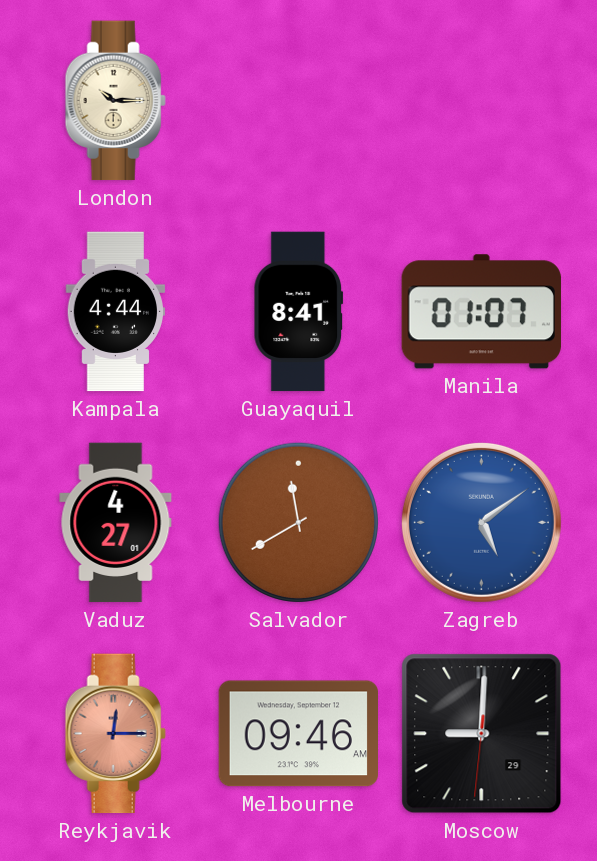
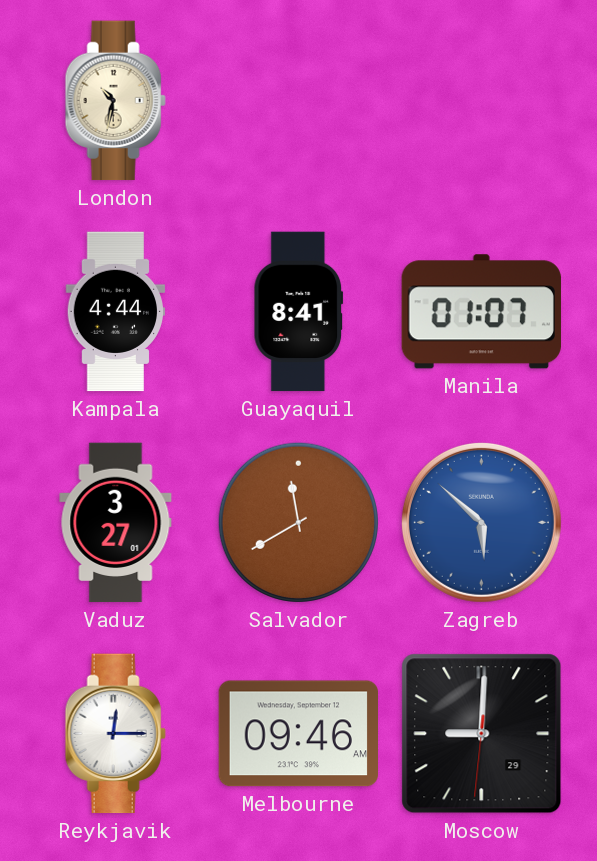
London: 10:15 -> 10:32
Vaduz: 4:27 -> 3:27
Zagreb: 5:09 -> 5:52
Reykjavik dial: salmon -> white
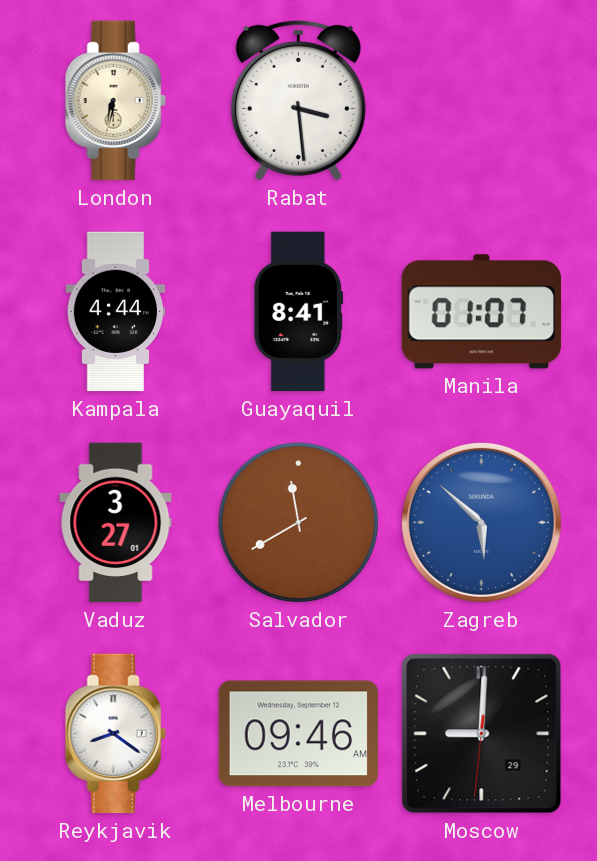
London: 10:32 -> 6:32
Rabat: none -> 3:29
Reykjavik: 12:15 -> 8:21
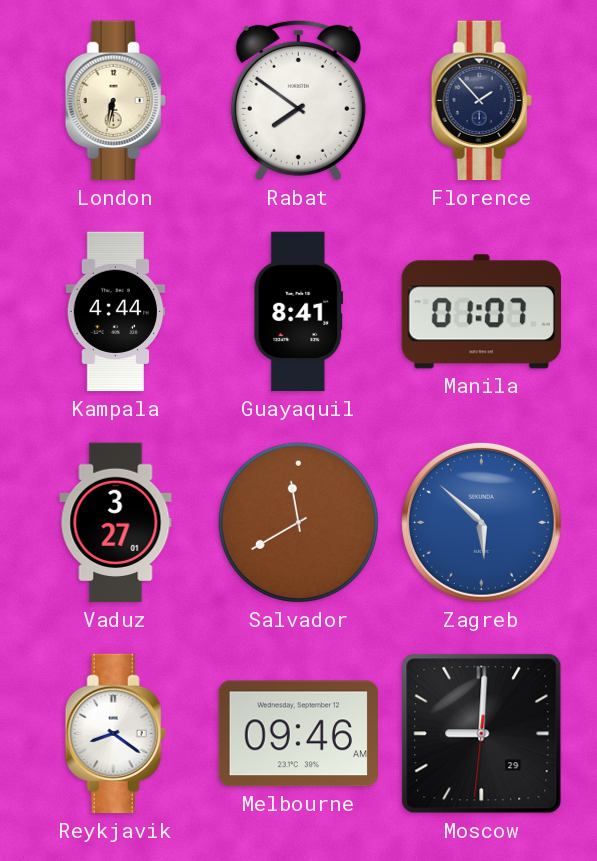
Rabat: 3:29 -> 7:51
Florence: none -> 1:53
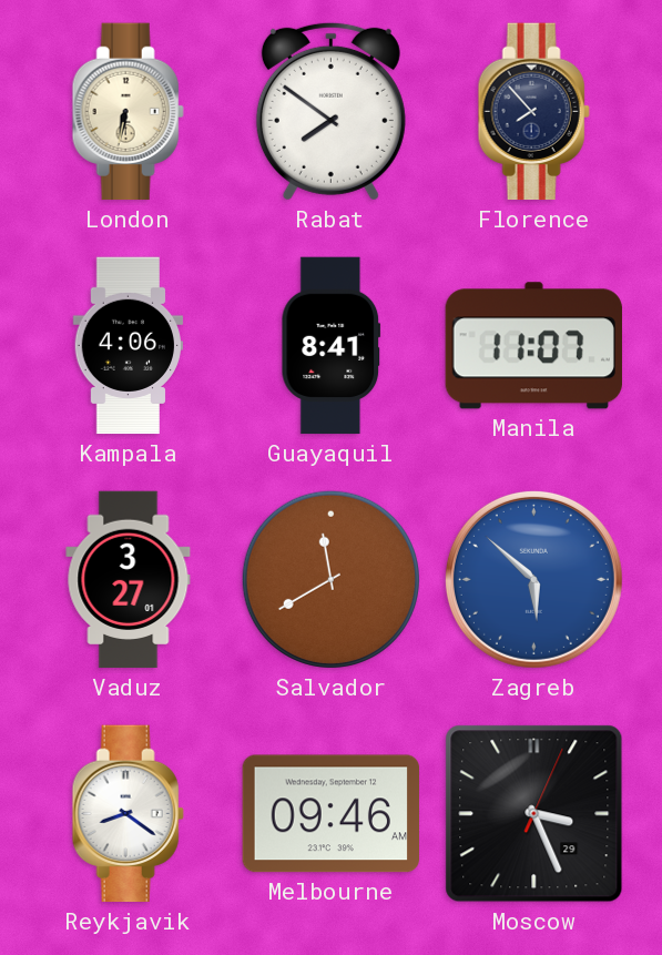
Florence: 1:53 -> 7:53
Kampala: 4:44 -> 4:06
Manila: 01:07 -> 11:07
Moscow: 9:00 -> 3:26
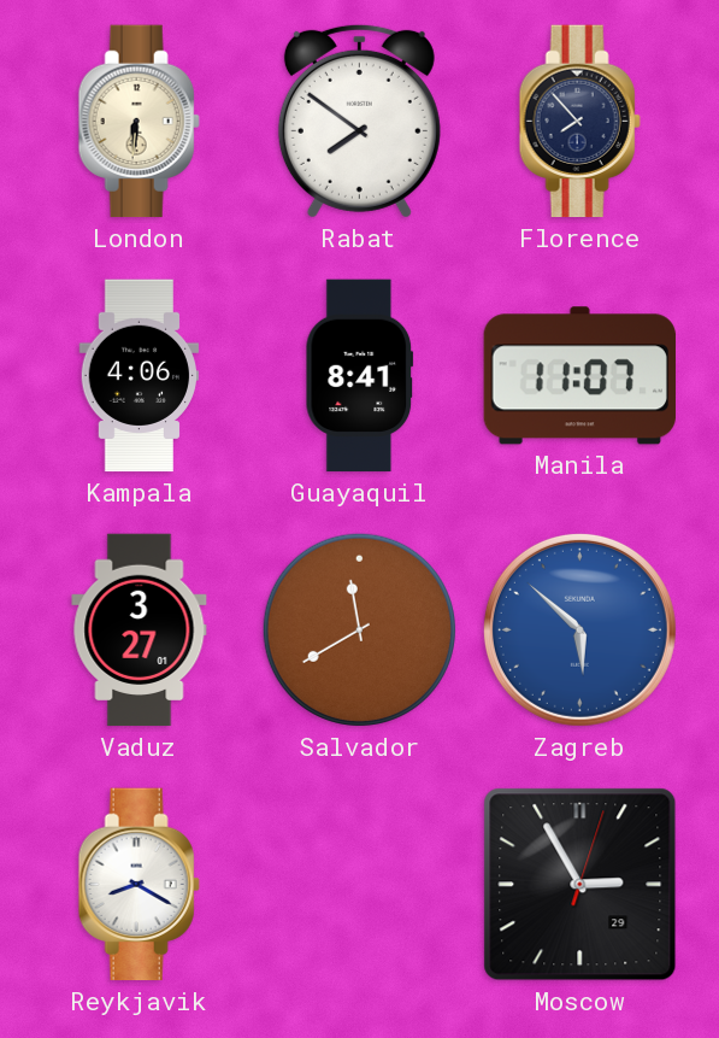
London: 6:32 -> 6:31
Reykjavik: 8:21 -> 8:20
Melbourne: 09:46 -> none
Moscow: 3:26 -> 2:55
